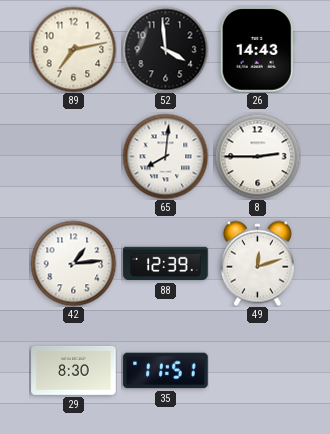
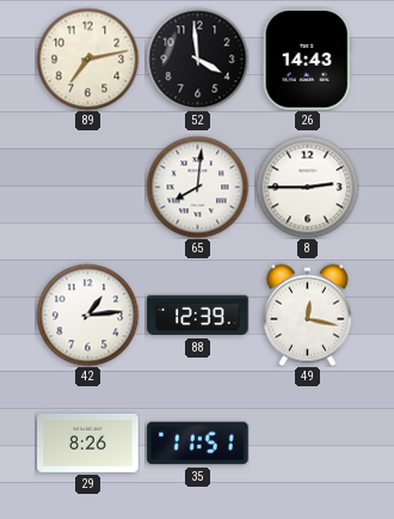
49: 12:12 -> 12:17
29: 8:30 -> 8:26
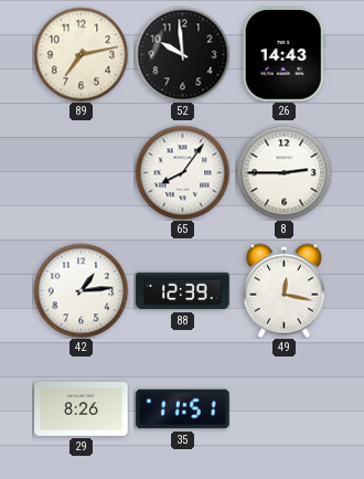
52: 3:59 -> 9:59
65: 8:01 -> 8:06
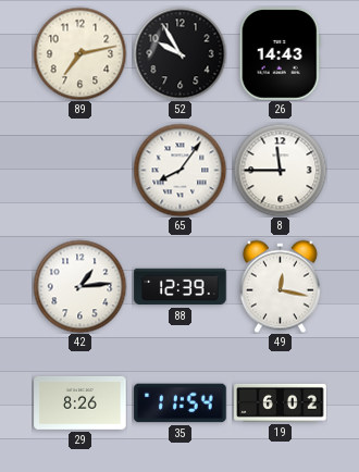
52: 9:59 -> 9:55
8: 2:45 -> 11:45
35: 11:51 -> 11:54
19: none -> 6:02
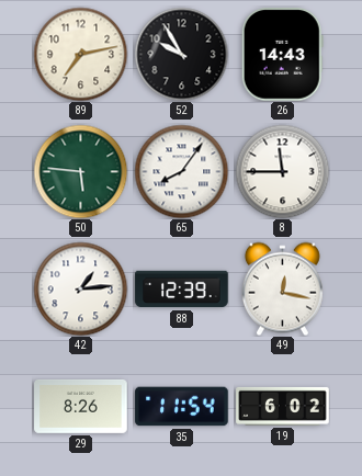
50: none -> 5:46
